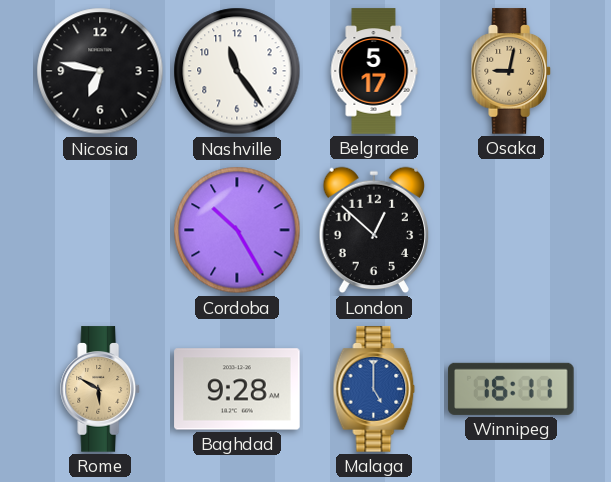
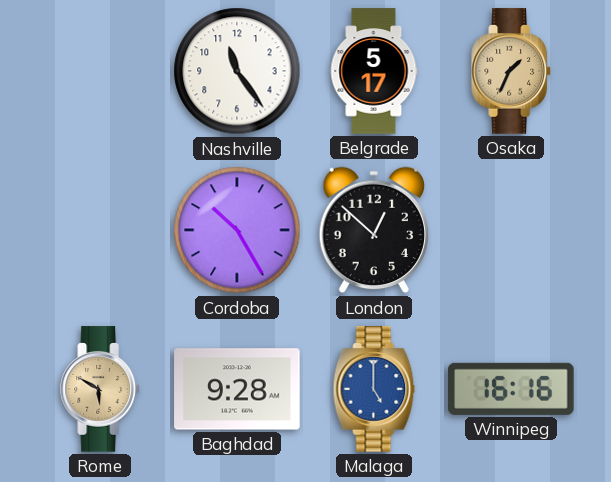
Nicosia: 6:47 -> none
Osaka: 9:02 -> 1:34
Winnipeg: 16:11 -> 16:16
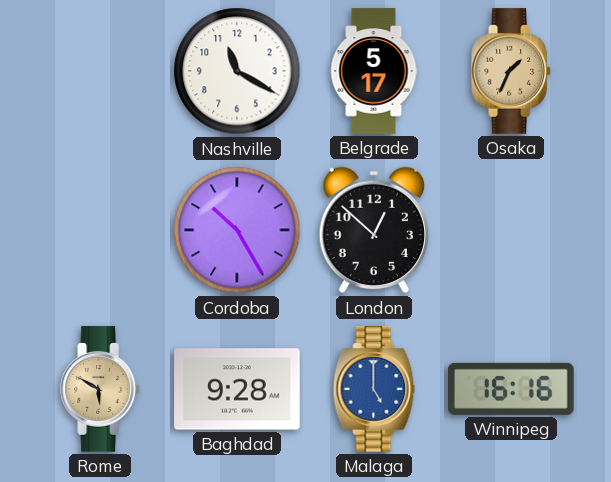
Nashville: 11:24 -> 11:20
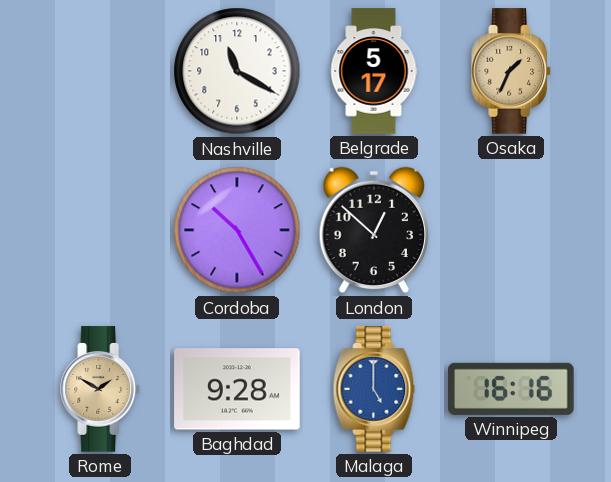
Rome: 5:50 -> 1:50
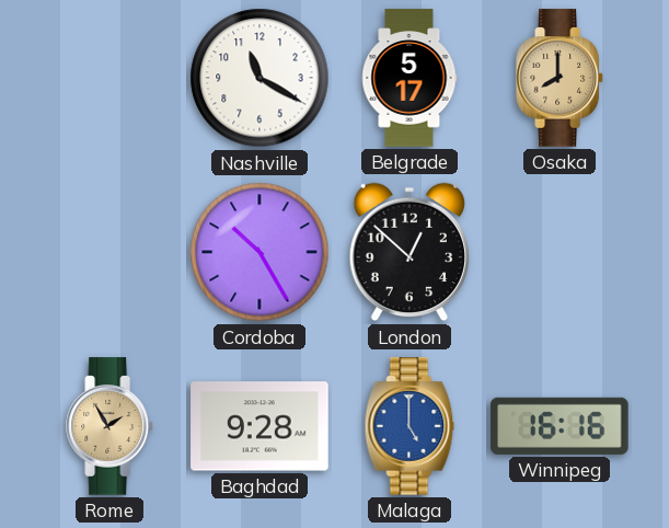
Osaka: 1:34 -> 8:00
Rome: 1:50 -> 1:55
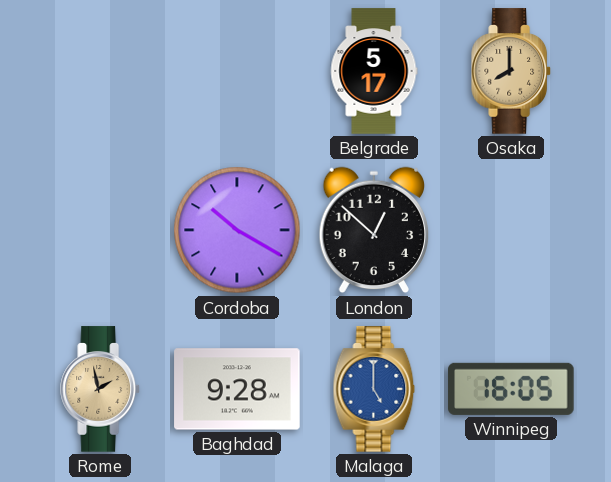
Nashville: 11:20 -> none
Cordoba: 10:25 -> 10:20
Rome: 1:55 -> 1:58
Winnipeg: 16:16 -> 16:05
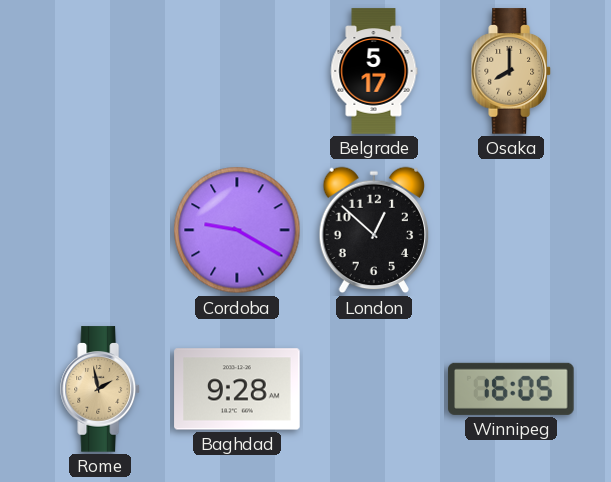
Cordoba: 10:20 -> 9:20
Malaga: 5:00 -> none
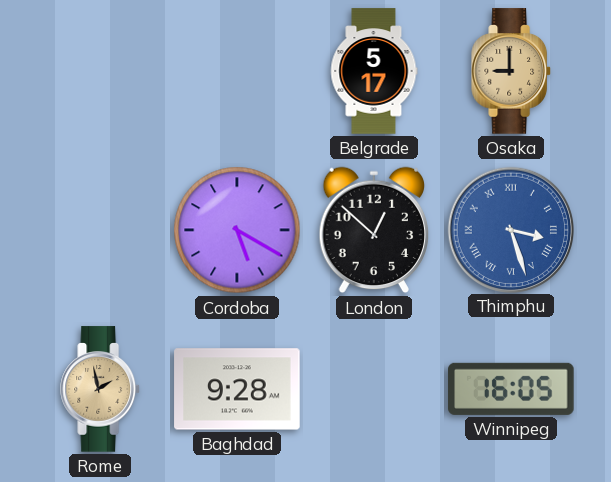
Osaka: 8:00 -> 9:00
Cordoba: 9:20 -> 5:20
Thimphu: none -> 3:27
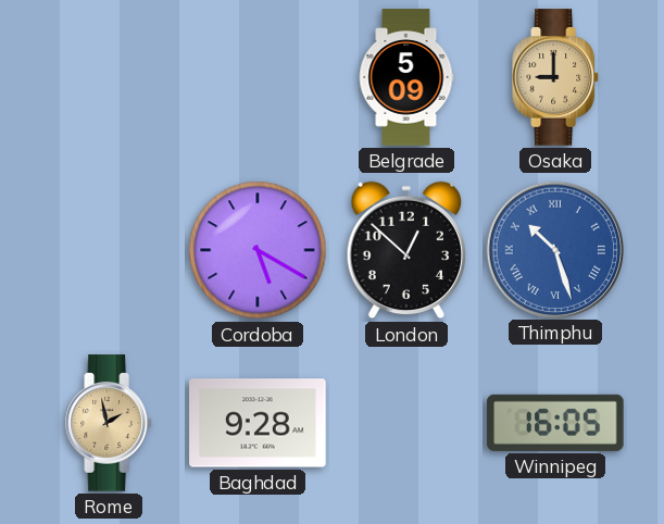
Belgrade: 5:17 -> 5:09
Thimphu: 3:27 -> 10:27
